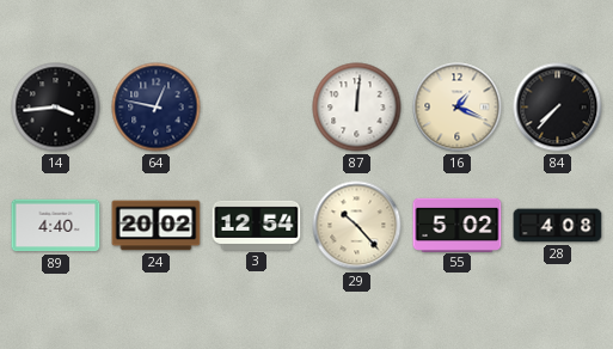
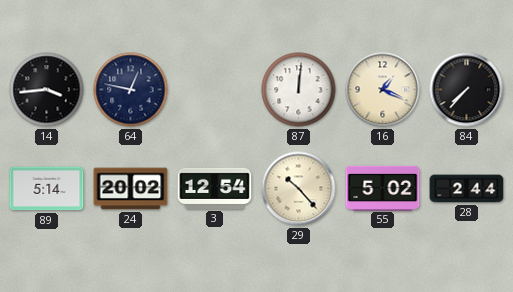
89: 4:40 -> 5:14
28: 4:08 -> 2:44
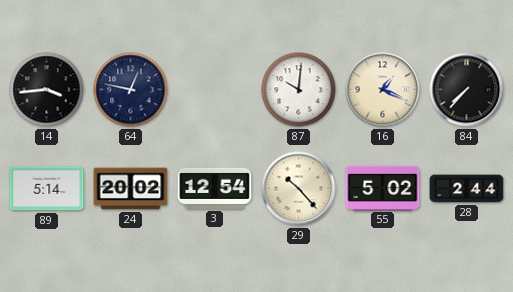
87: 12:01 -> 10:01
